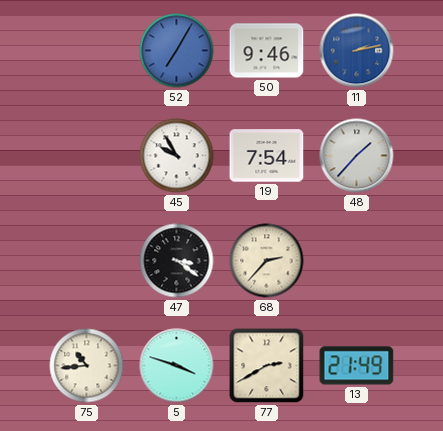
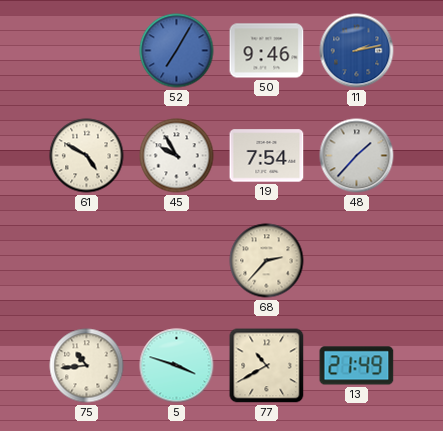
61: none -> 4:50
47: 3:21 -> none
77: 2:40 -> 10:40
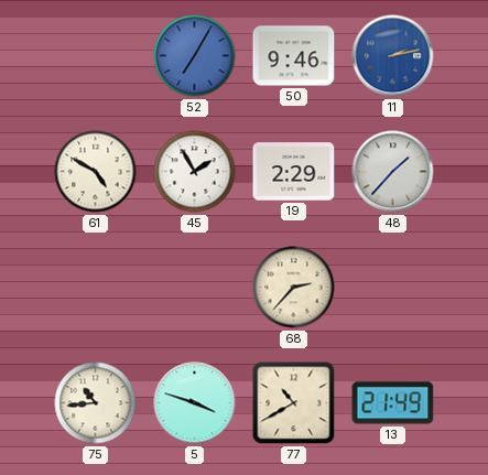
45: 9:55 -> 1:55
19: 7:54 -> 2:29
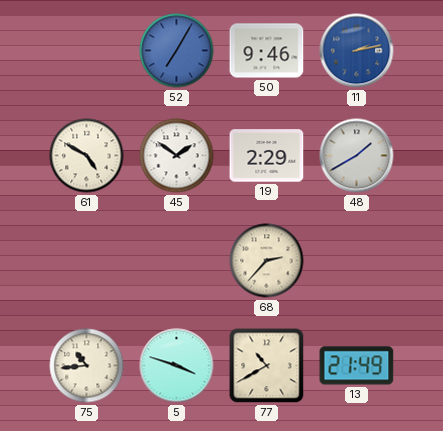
45: 1:55 -> 1:51
48: 1:37 -> 1:40
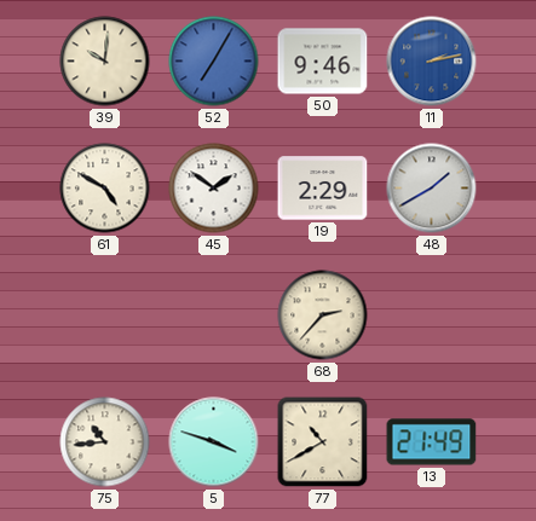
39: none -> 10:01
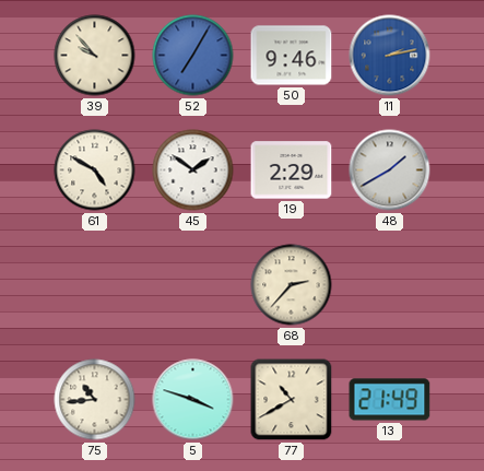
39: 10:01 -> 9:53
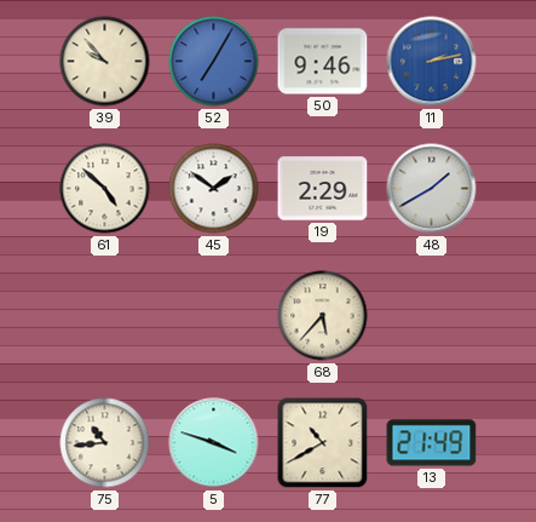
61: 4:50 -> 4:52
68: 2:37 -> 5:37
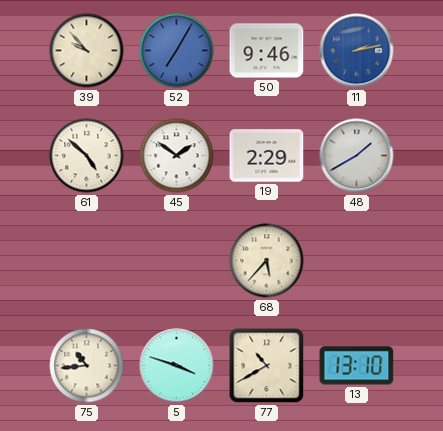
13: 21:49 -> 13:10
